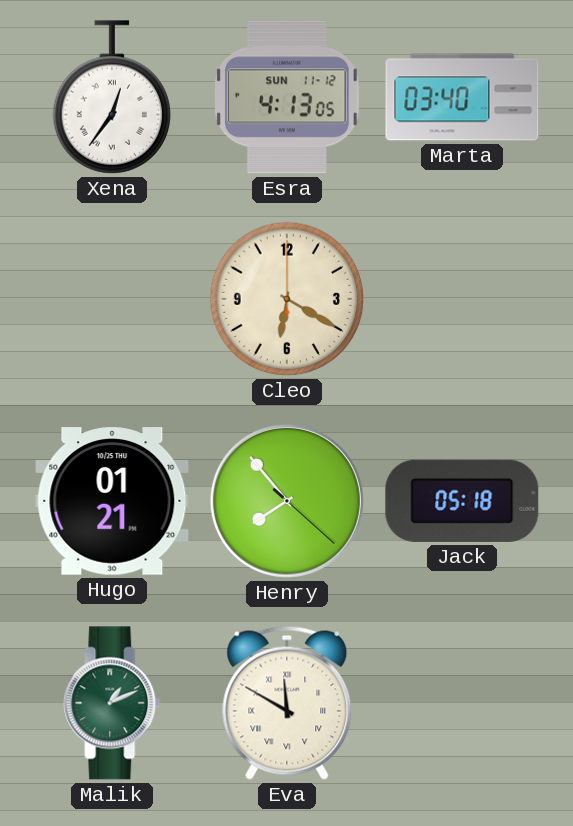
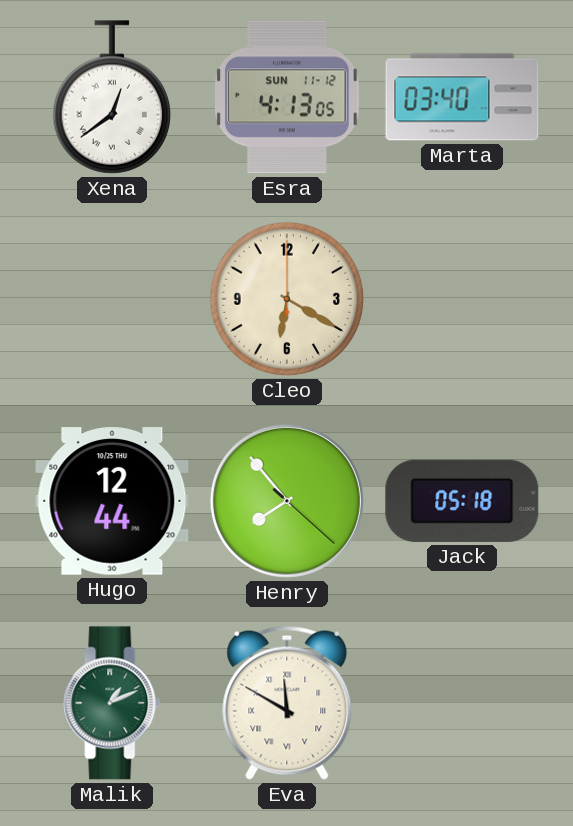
Xena: 12:36 -> 12:39
Hugo: 01:21 -> 12:44
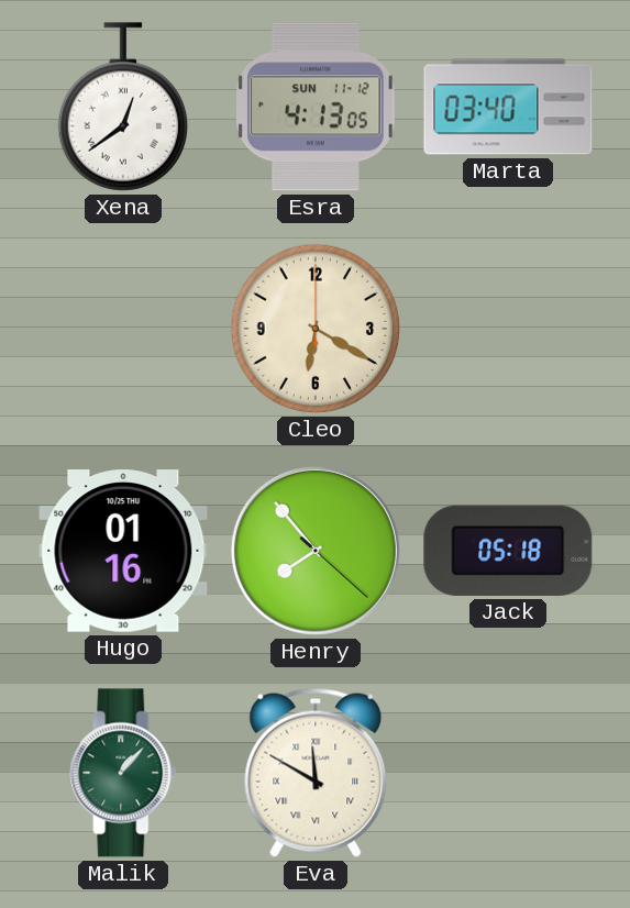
Hugo: 12:44 -> 01:16
Malik: 1:11 -> 1:07
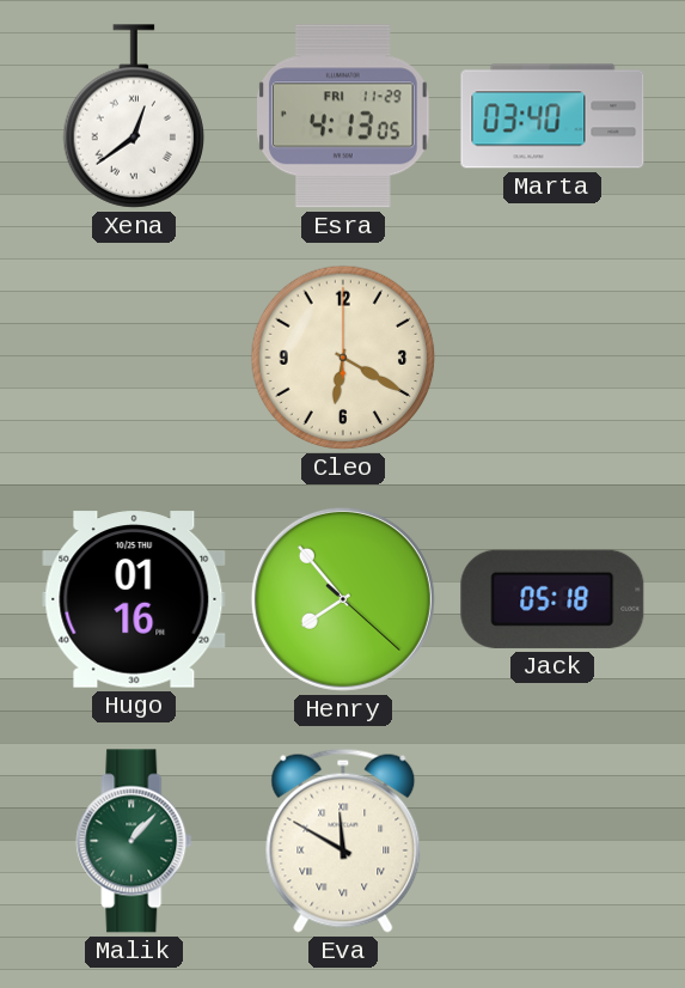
Esra date: SUN 11-12 -> FRI 11-29
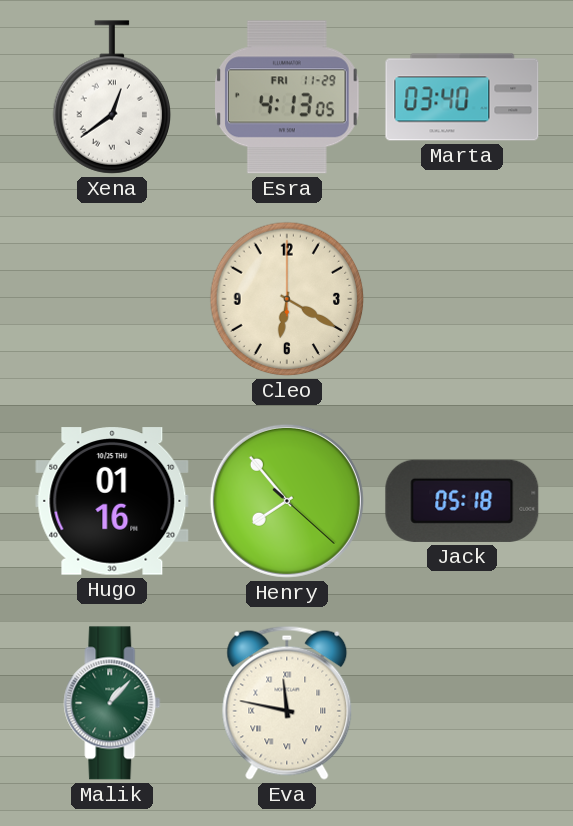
Eva: 11:50 -> 11:47
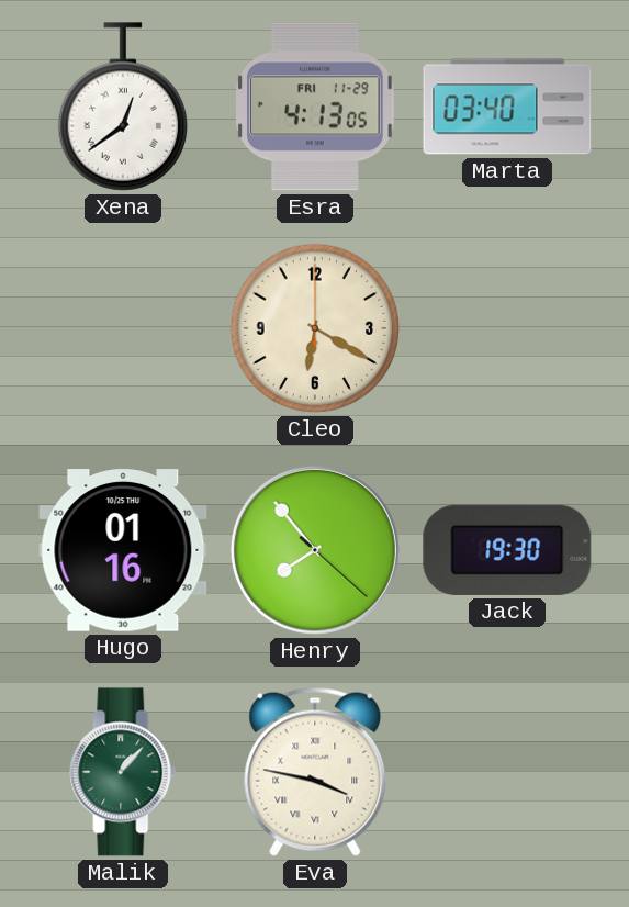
Jack: 05:18 -> 19:30
Eva: 11:47 -> 3:47
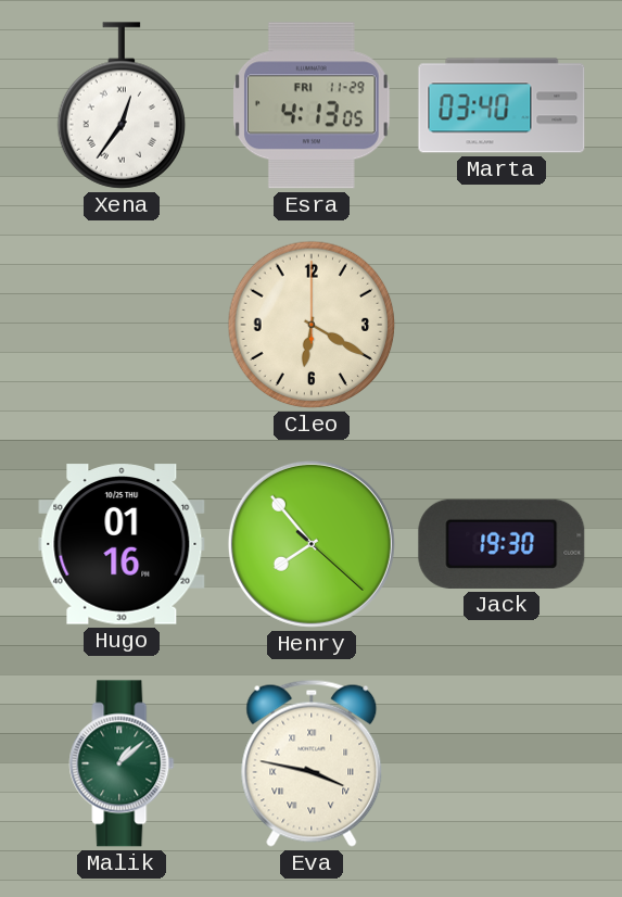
Xena: 12:39 -> 12:36
Malik: 1:07 -> 1:08
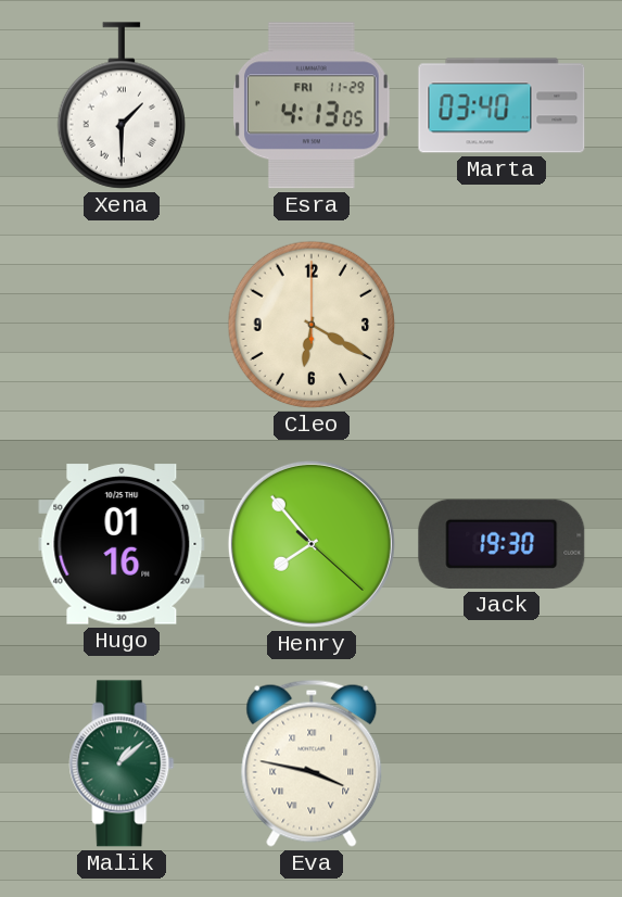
Xena: 12:36 -> 1:30
